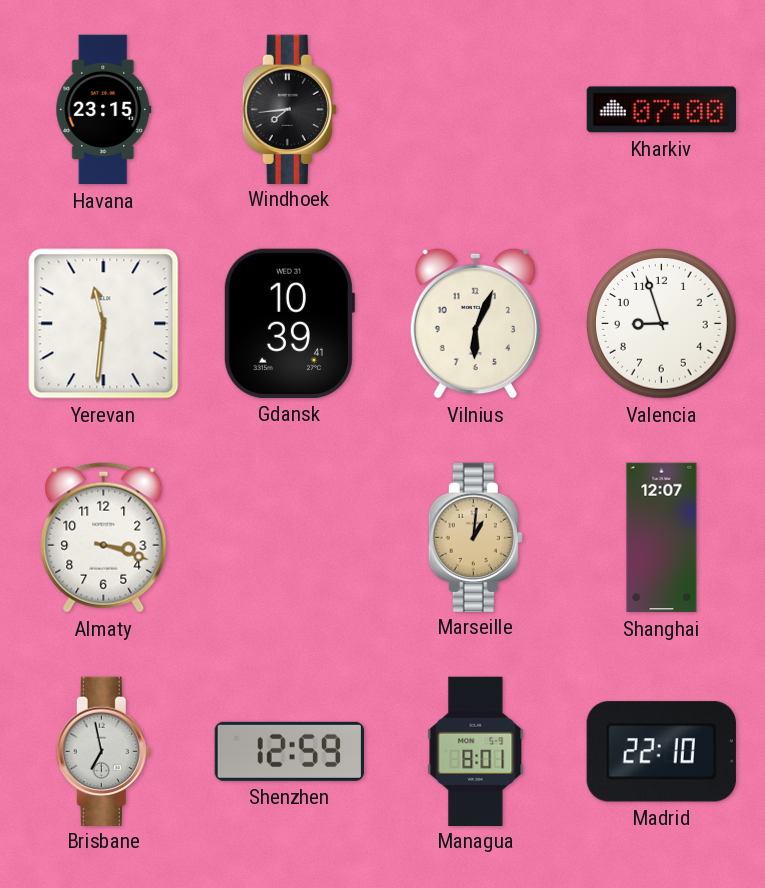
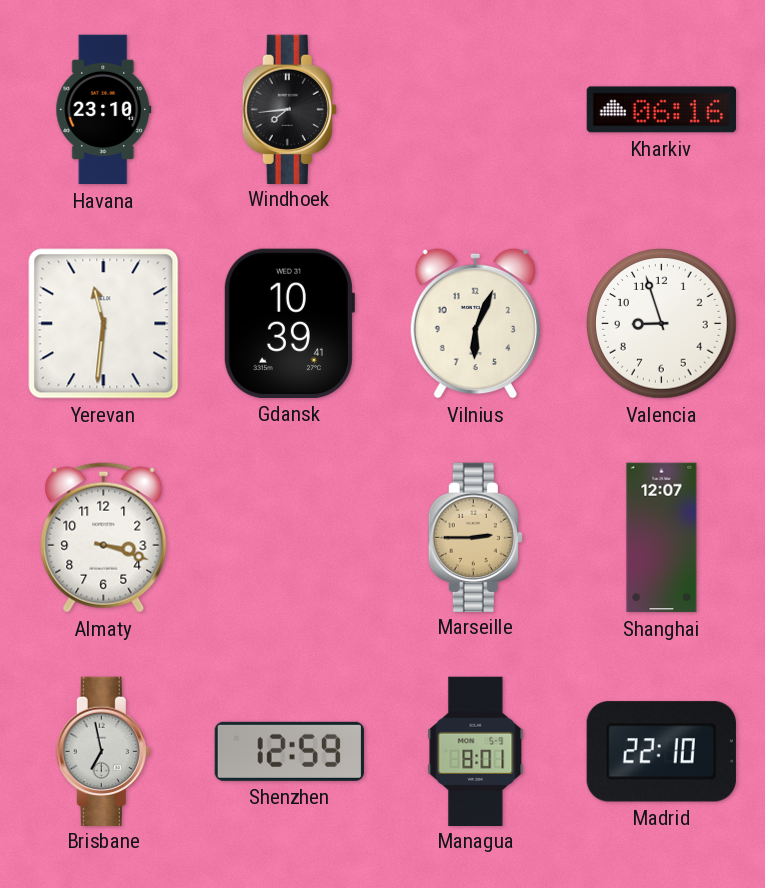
Havana: 23:15 -> 23:10
Kharkiv: 07:00 -> 06:16
Marseille: 1:01 -> 2:45
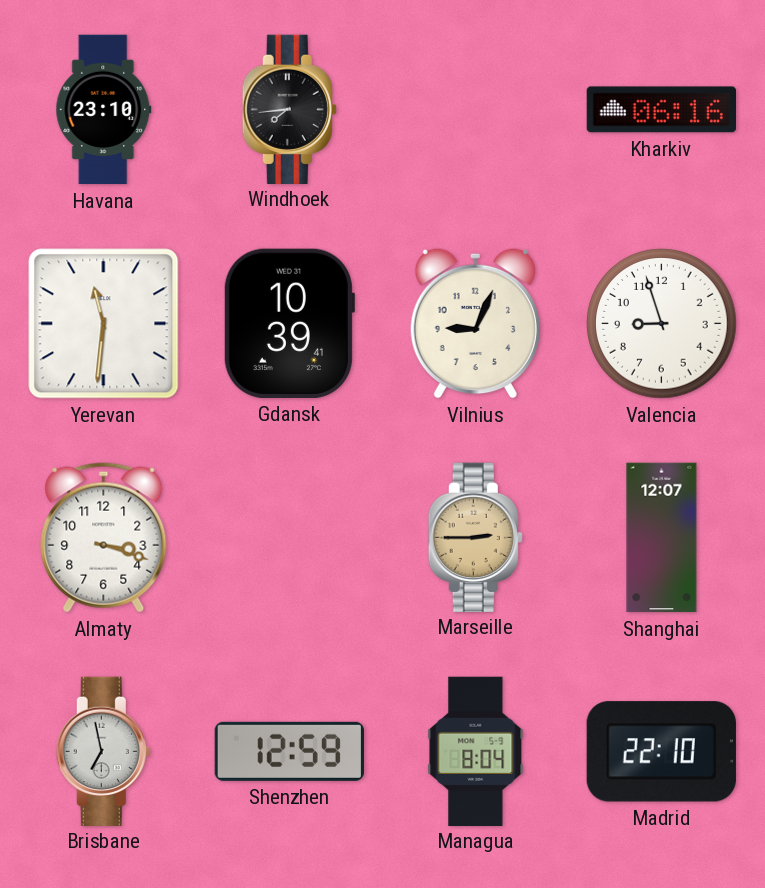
Vilnius: 6:04 -> 9:04
Managua: 8:01 -> 8:04
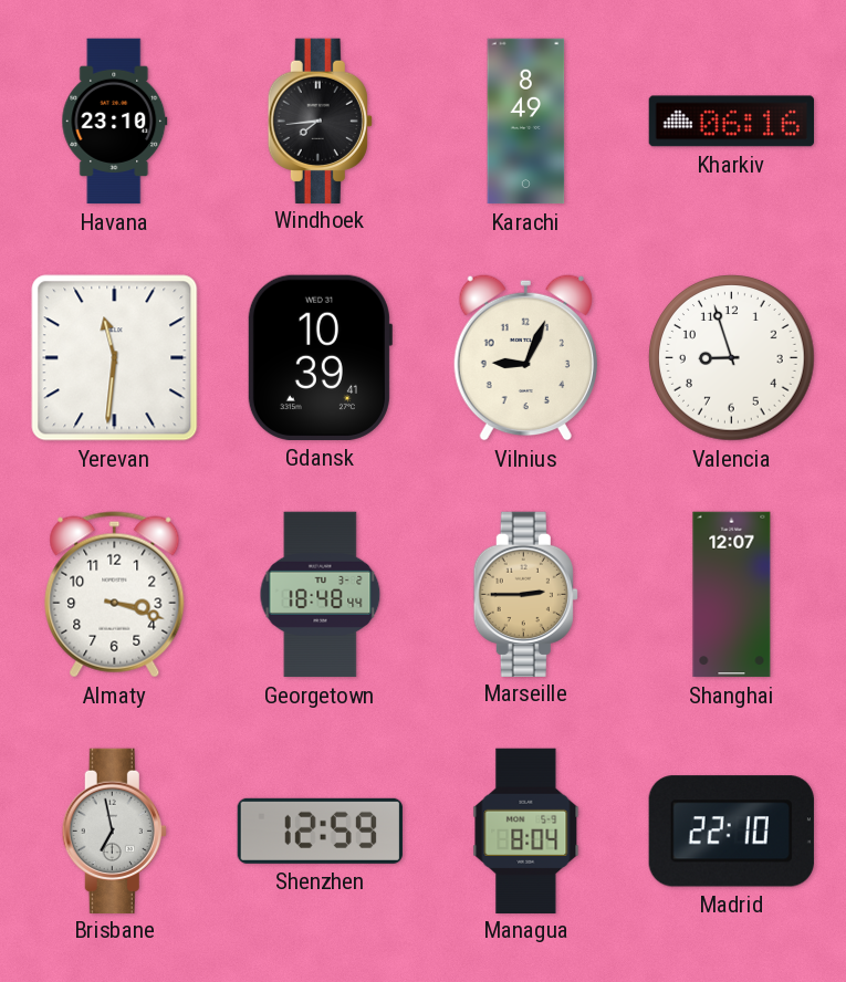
Karachi: none -> 8:49
Georgetown: none -> 18:48
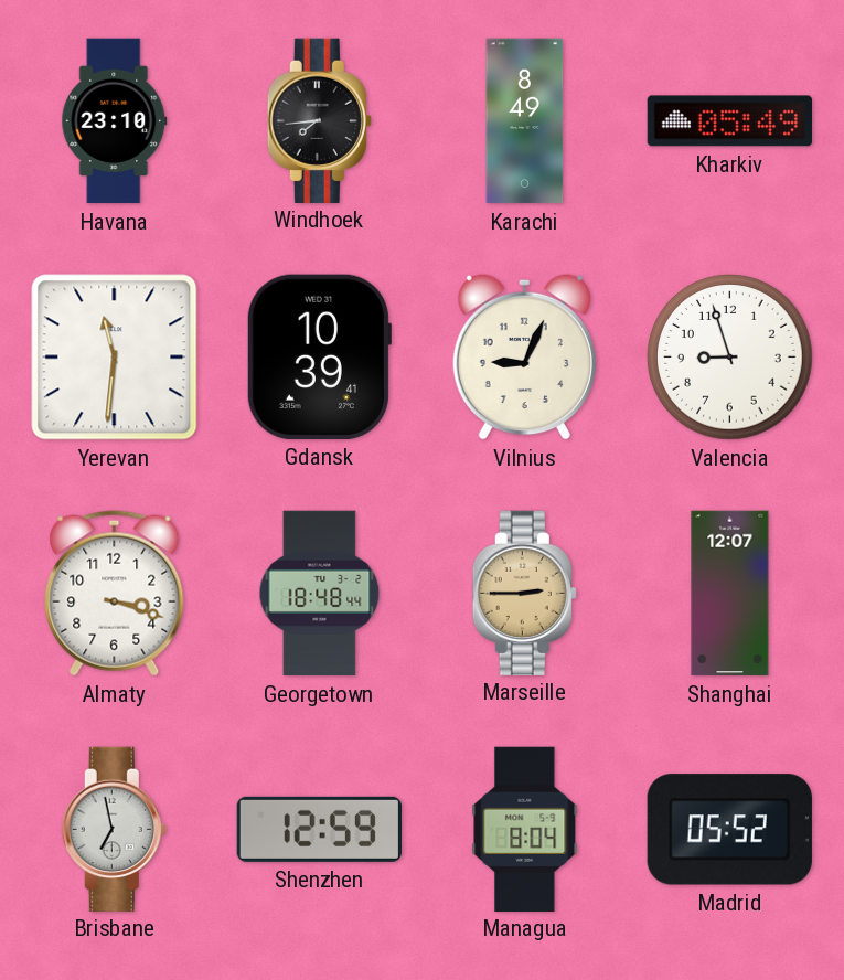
Kharkiv: 06:16 -> 05:49
Madrid: 22:10 -> 05:52
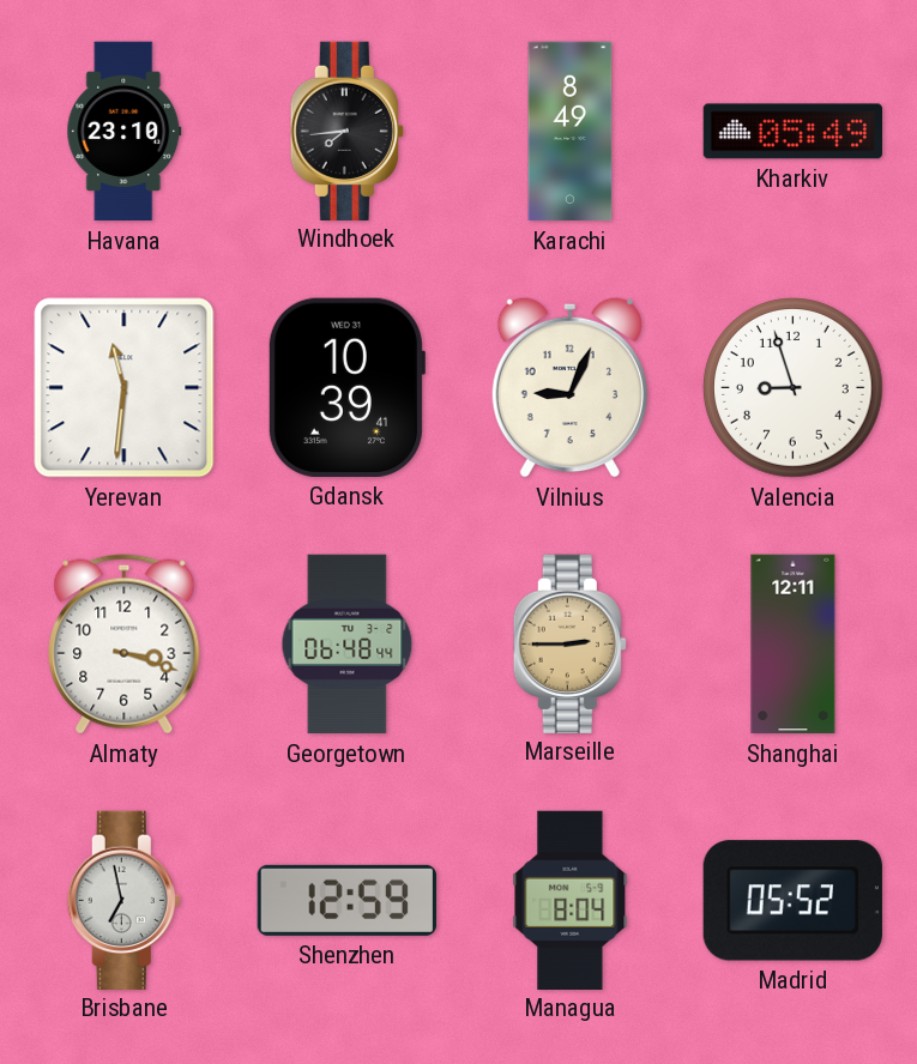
Georgetown: 18:48 -> 06:48
Shanghai: 12:07 -> 12:11
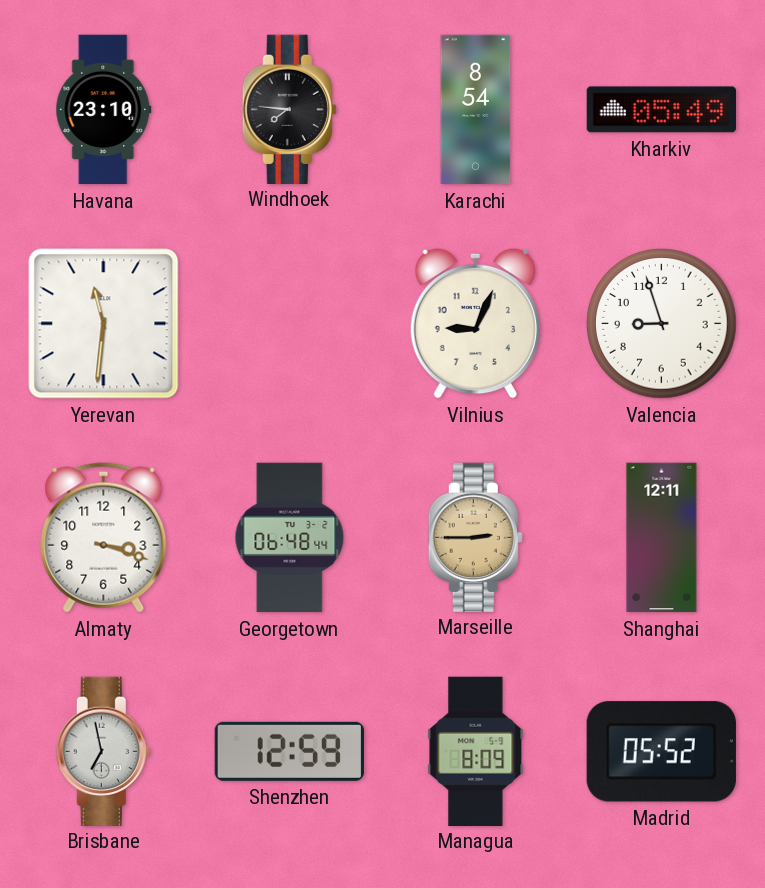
Windhoek: 7:44 -> 7:46
Karachi: 8:49 -> 8:54
Gdansk: 10:39 -> none
Managua: 8:04 -> 8:09
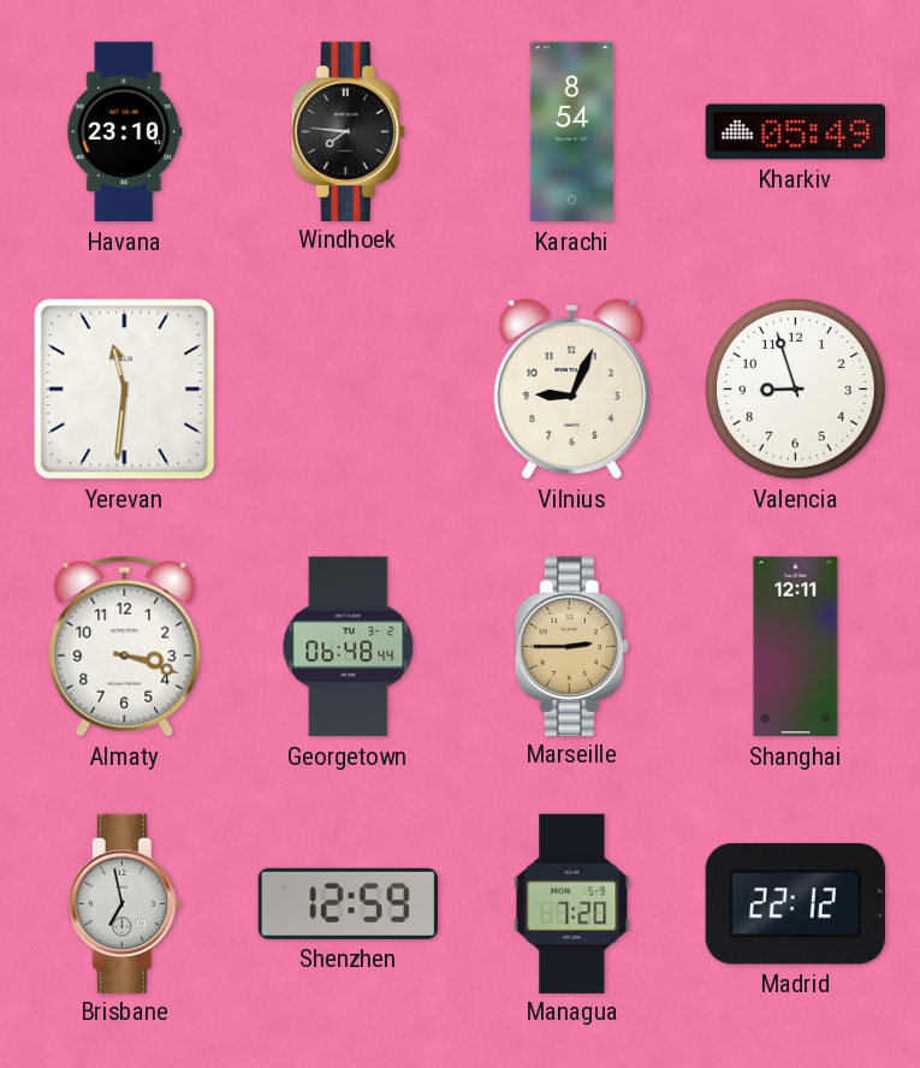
Managua: 8:09 -> 7:20
Madrid: 05:52 -> 22:12
